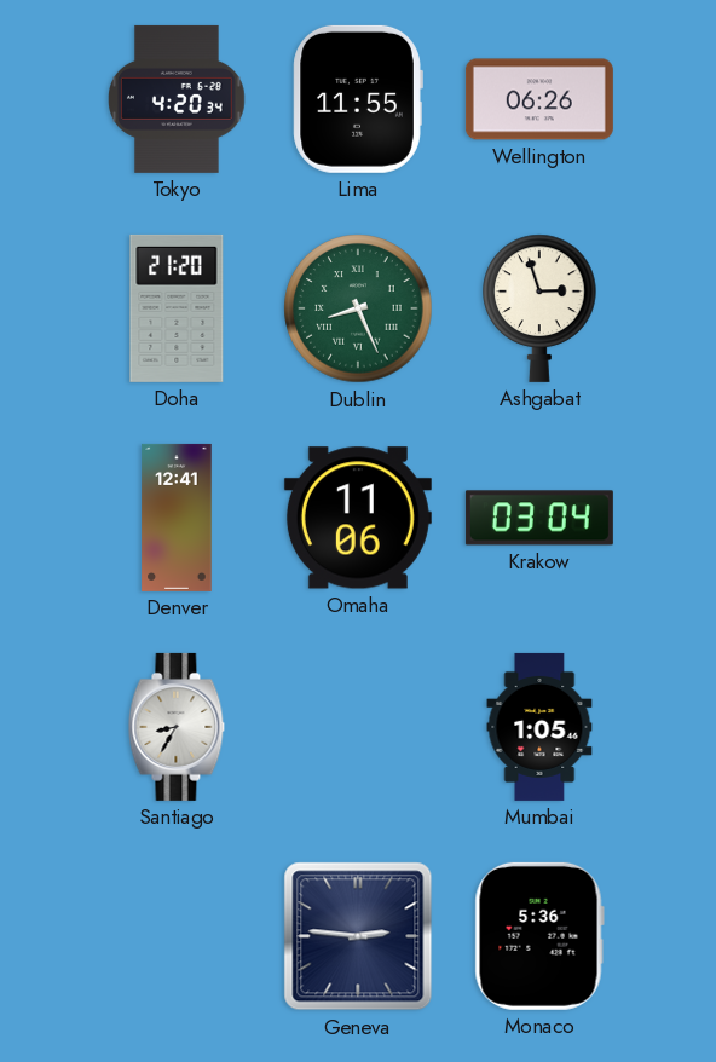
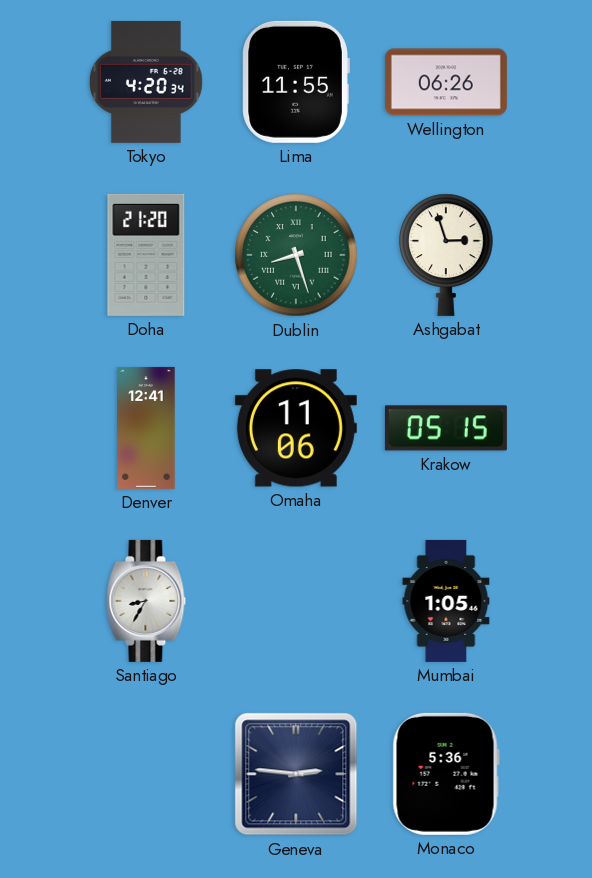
Dublin: 8:26 -> 8:27
Krakow: 03:04 -> 05:15
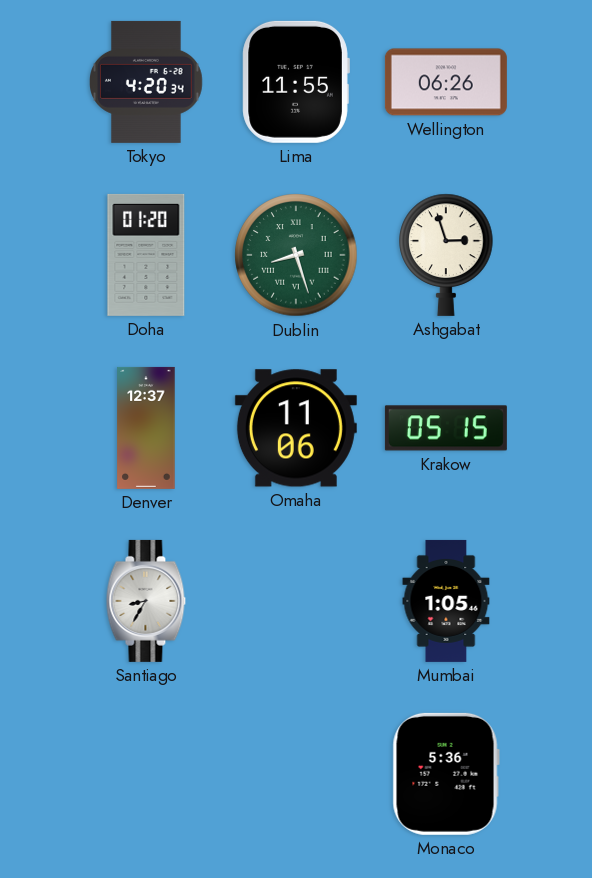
Doha: 21:20 -> 01:20
Denver: 12:41 -> 12:37
Geneva: 2:46 -> none
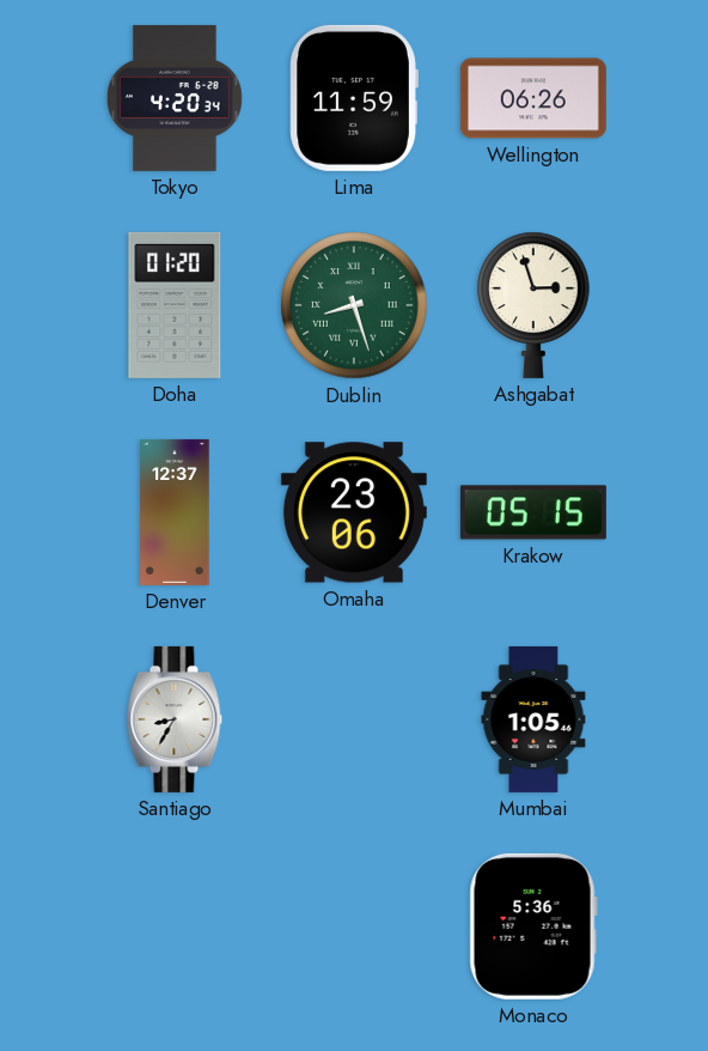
Lima: 11:55 -> 11:59
Omaha: 11:06 -> 23:06
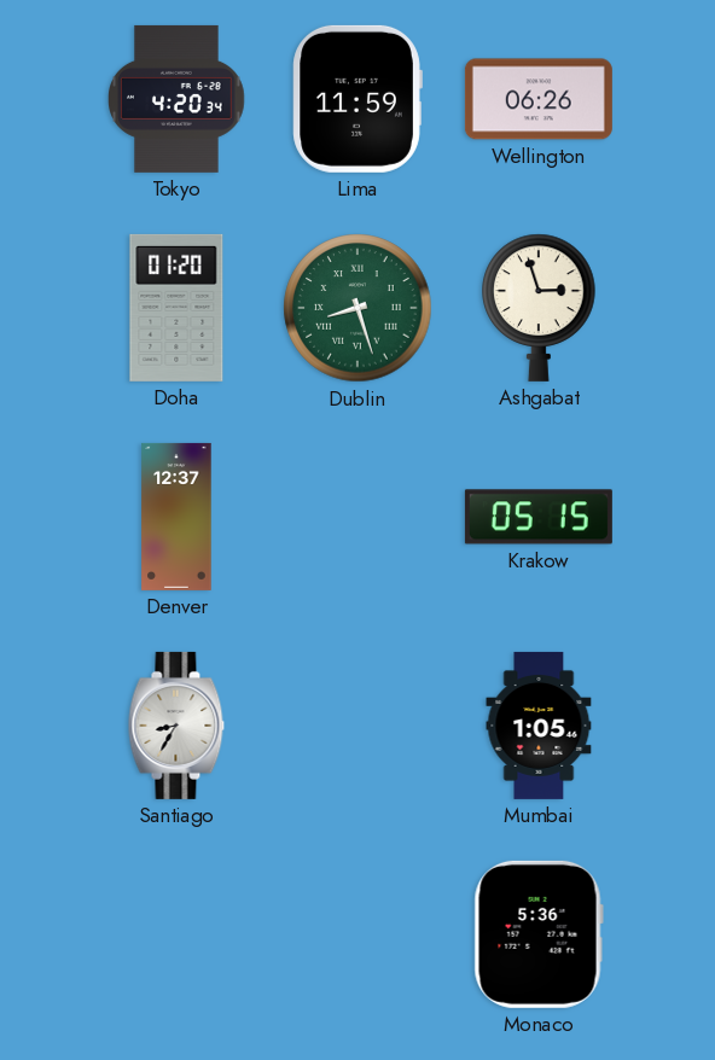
Omaha: 23:06 -> none
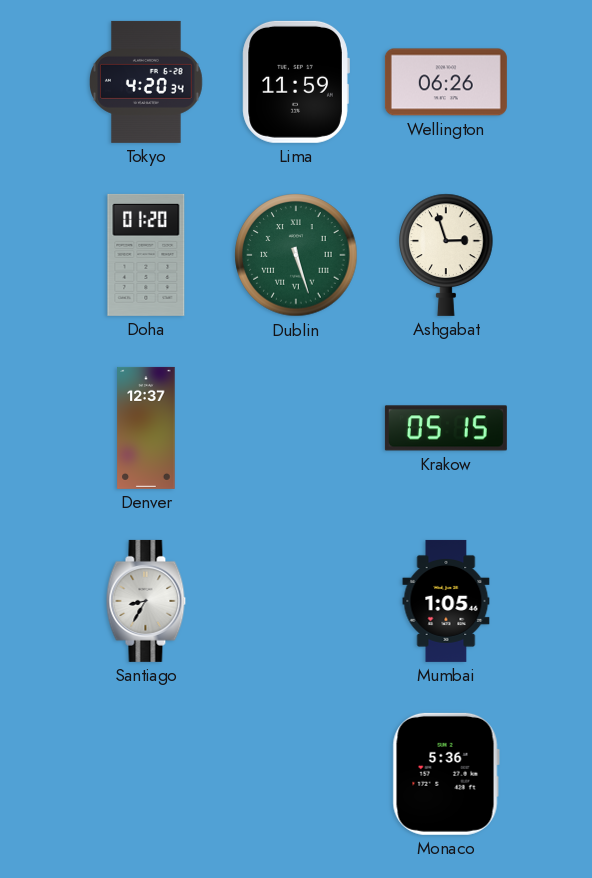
Dublin: 8:27 -> 5:27
